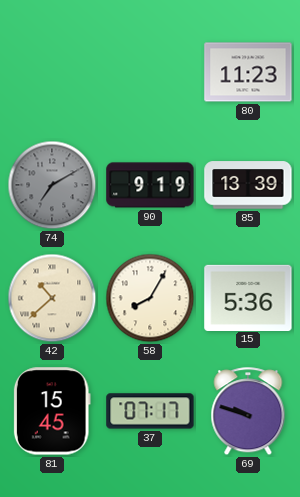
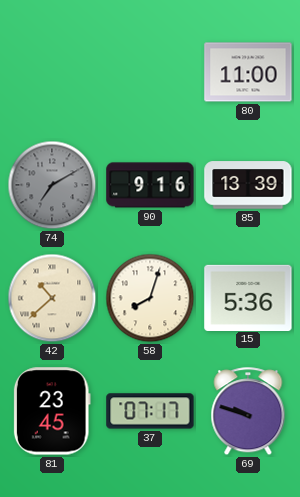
80: 11:23 -> 11:00
90: 9:19 -> 9:16
58: 8:05 -> 8:03
81: 15:45 -> 23:45
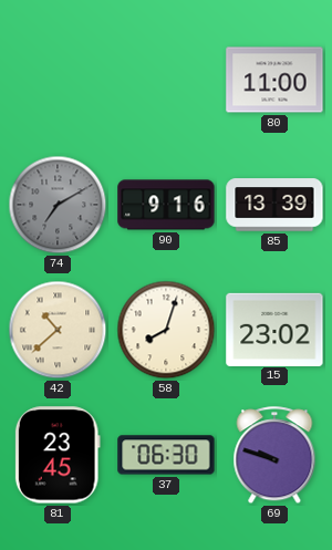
15: 5:36 -> 23:02
37: 07:17 -> 06:30
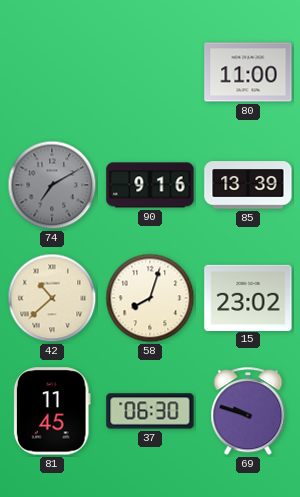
81: 23:45 -> 11:45
